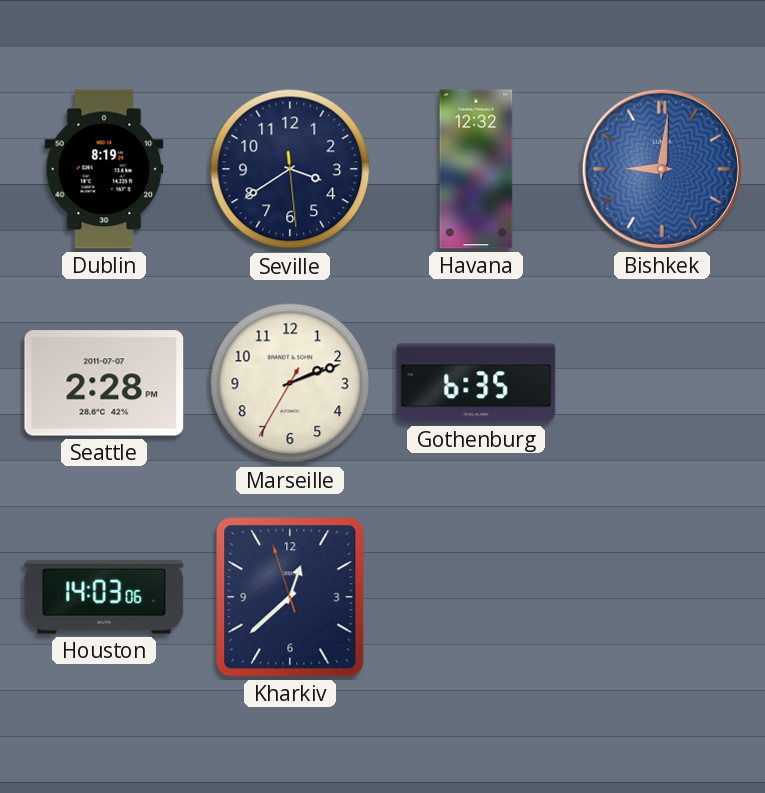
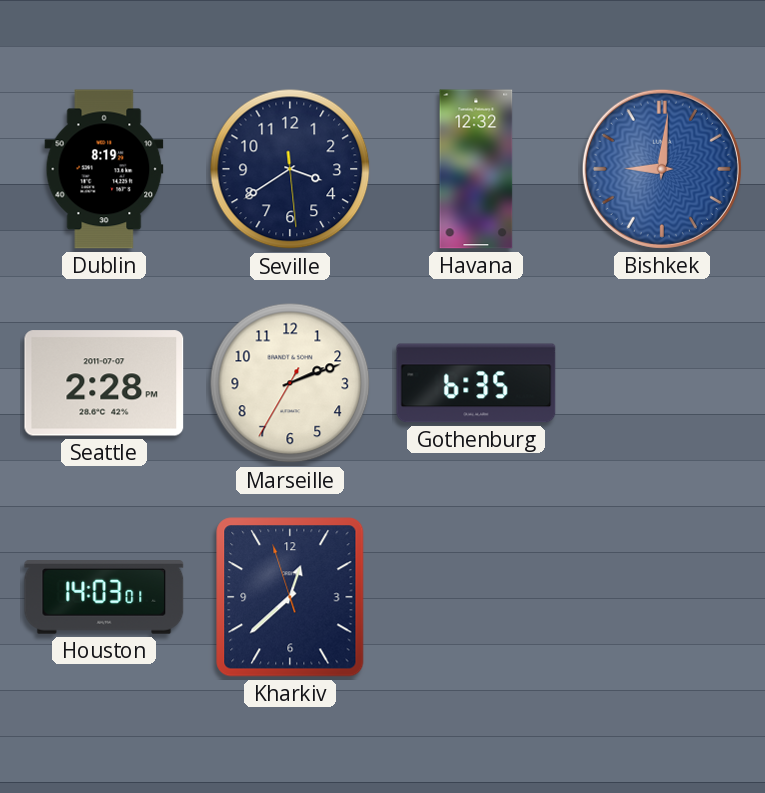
Houston: 14:03:06 -> 14:03:01
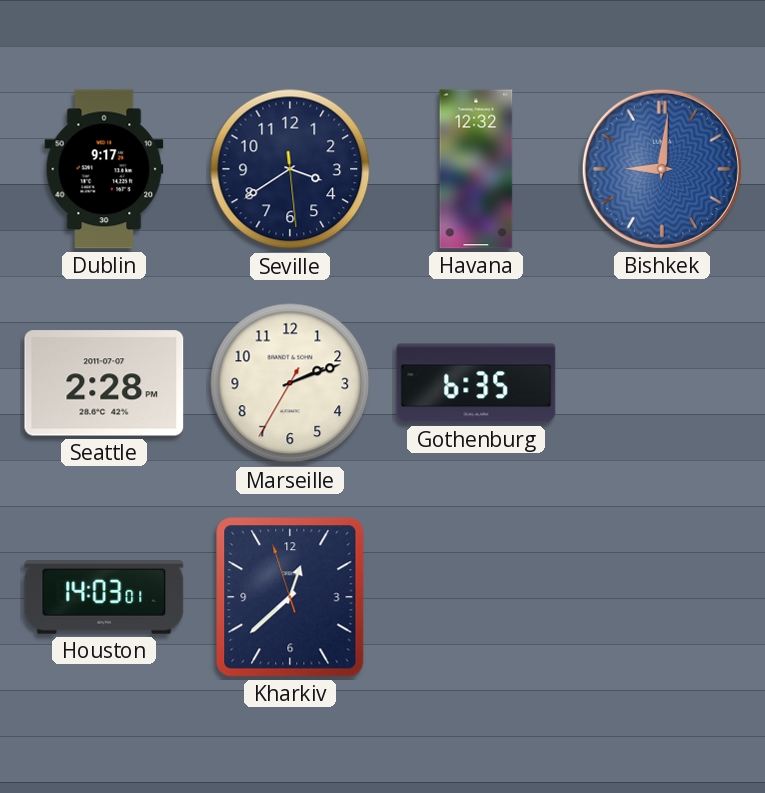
Dublin: 8:19 -> 9:17
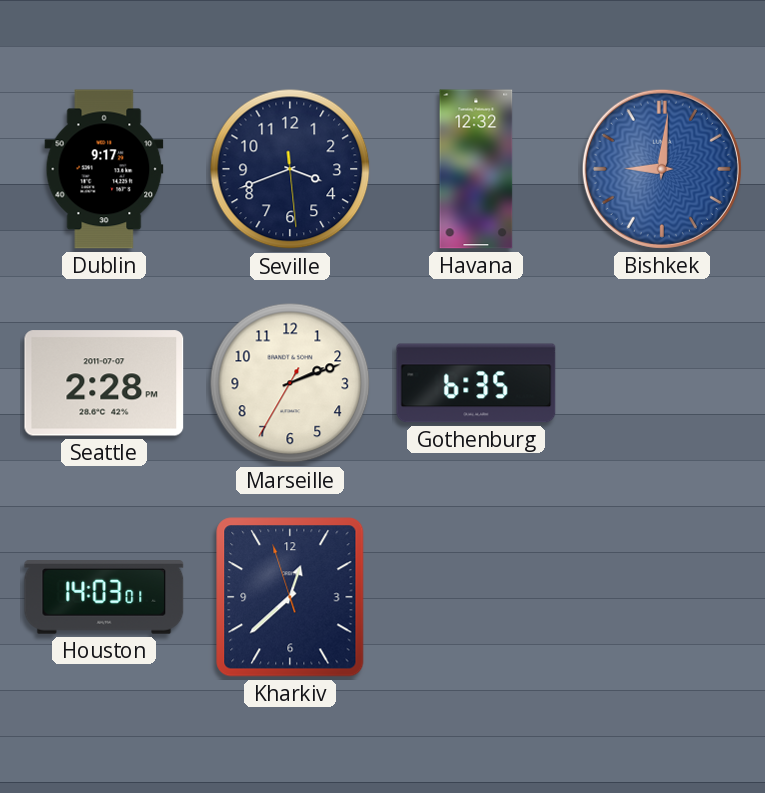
Seville: 3:39 -> 3:41
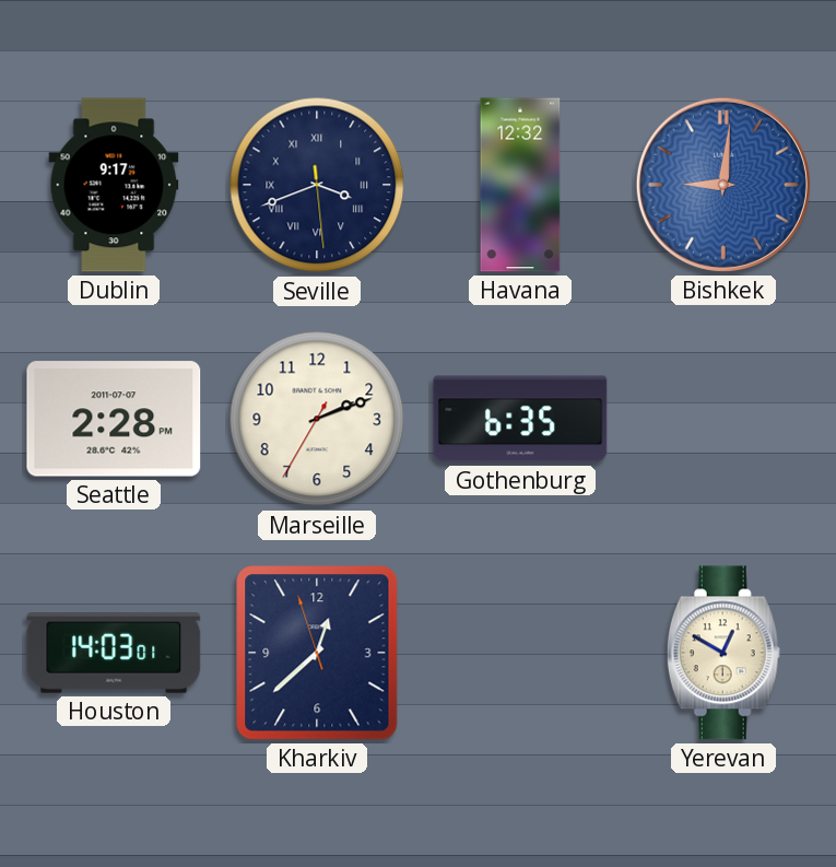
Seville numerals: Arabic -> Roman
Yerevan: none -> 12:50
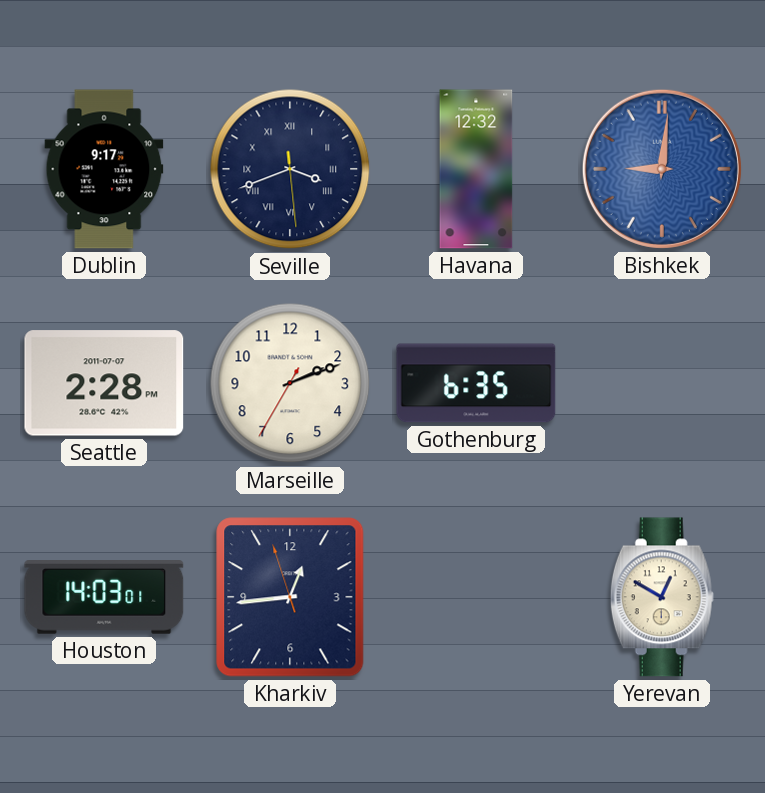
Kharkiv: 12:37 -> 12:43
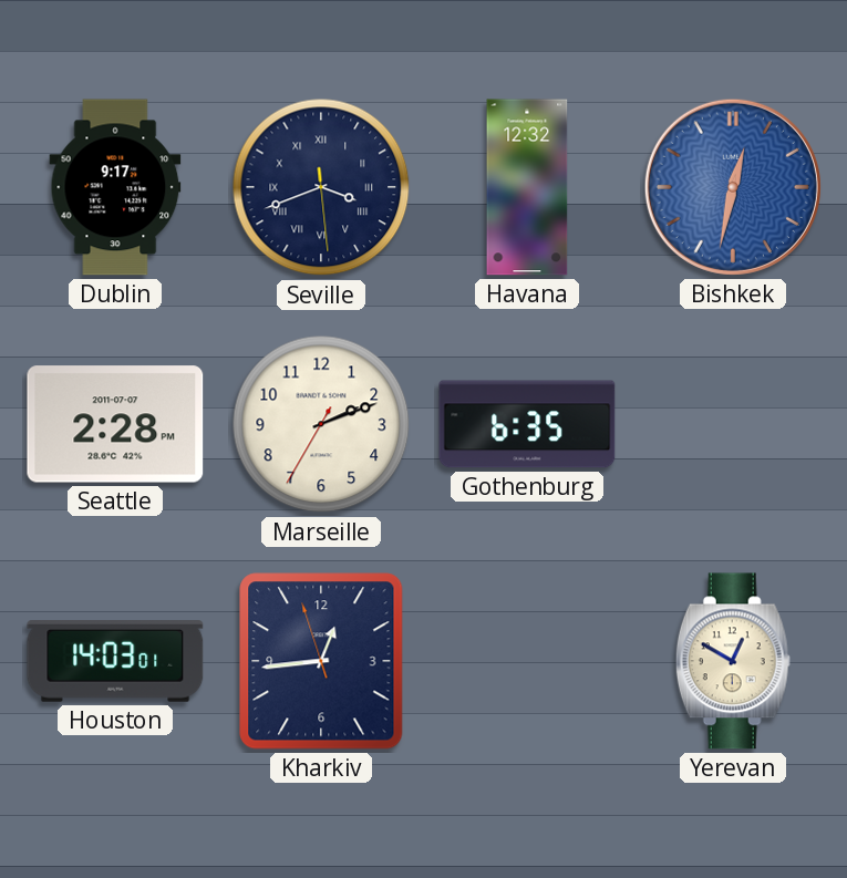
Bishkek: 9:01 -> 12:32
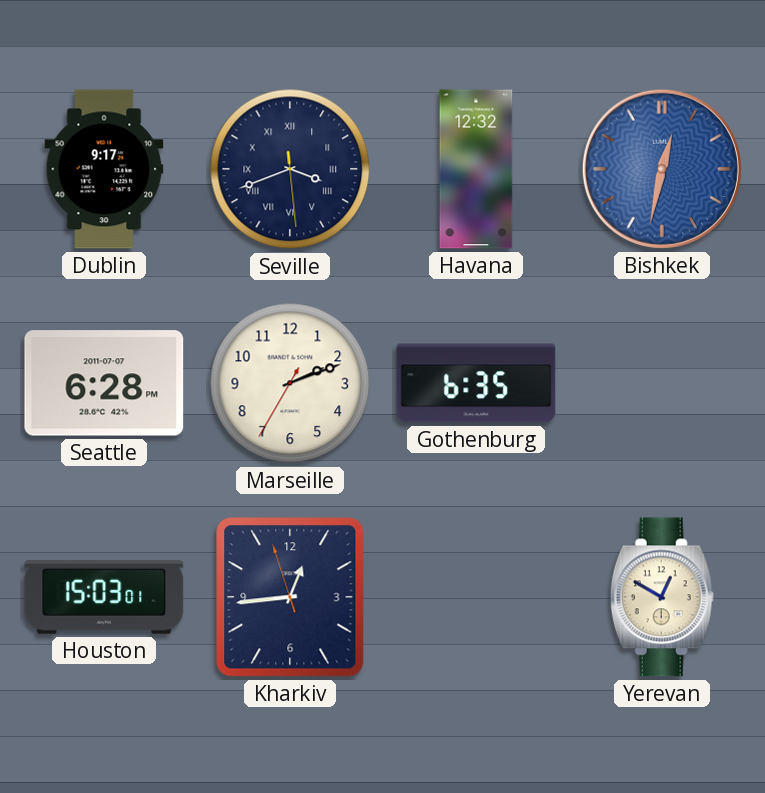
Seattle: 2:28 -> 6:28
Houston: 14:03 -> 15:03
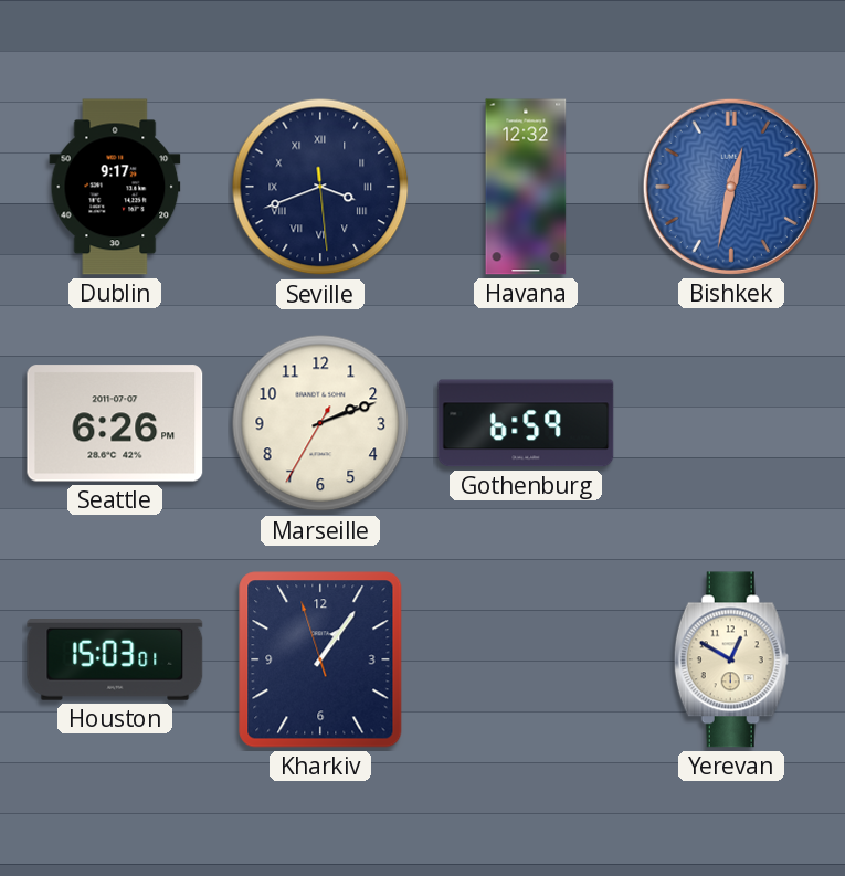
Seattle: 6:28 -> 6:26
Gothenburg: 6:35 -> 6:59
Kharkiv: 12:43 -> 1:05
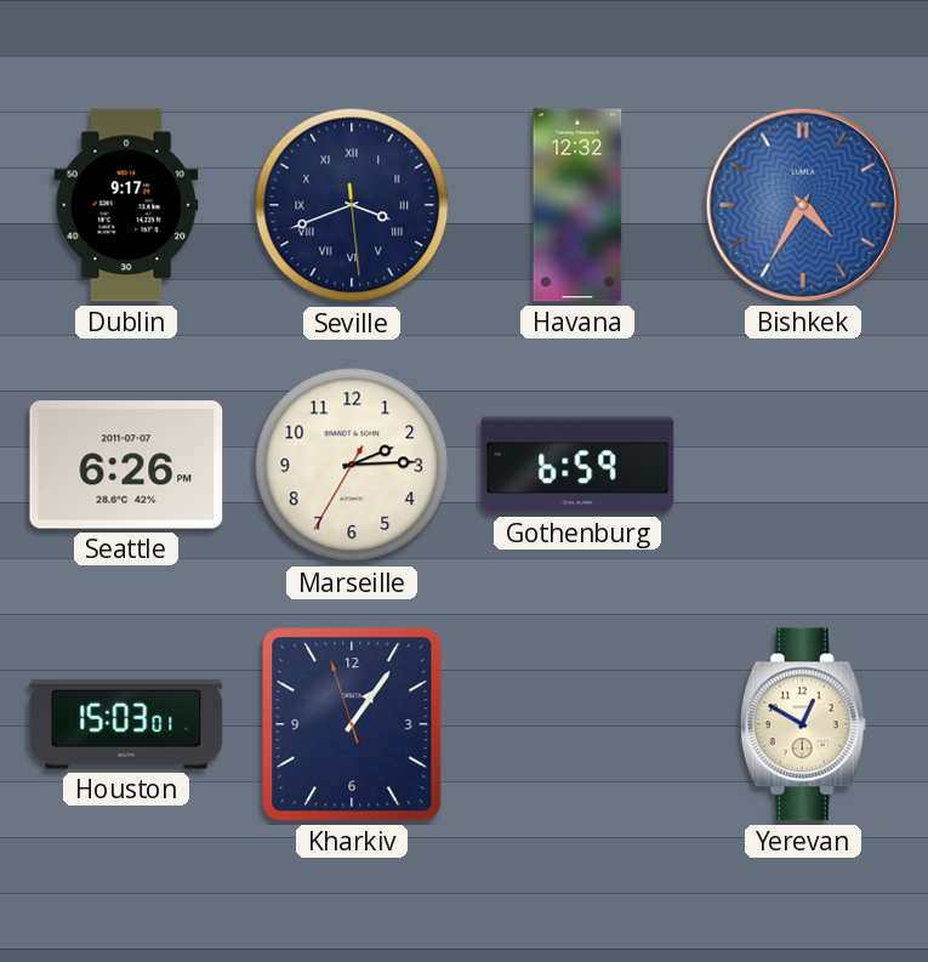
Bishkek: 12:32 -> 4:35
Marseille: 2:11 -> 2:14
